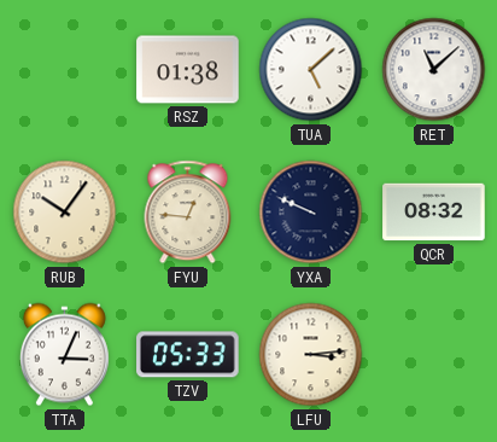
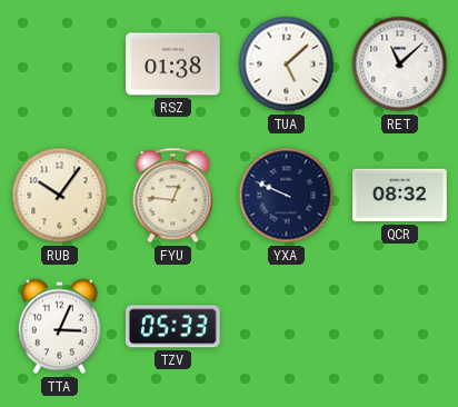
LFU: 3:14 -> none
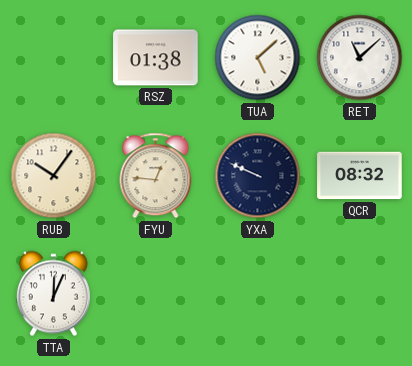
TTA: 3:04 -> 12:04
TZV: 05:33 -> none
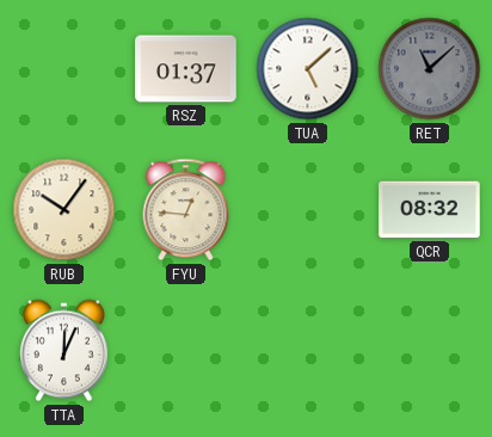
RSZ: 01:38 -> 01:37
RET dial: white -> grey
YXA: 9:49 -> none
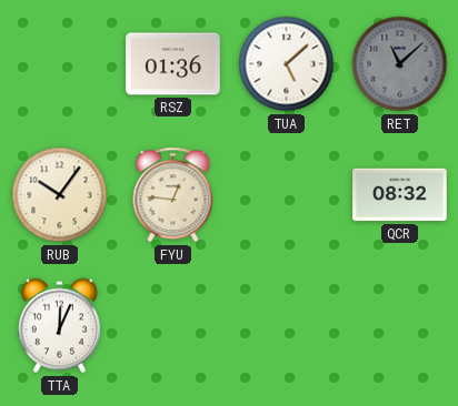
RSZ: 01:37 -> 01:36
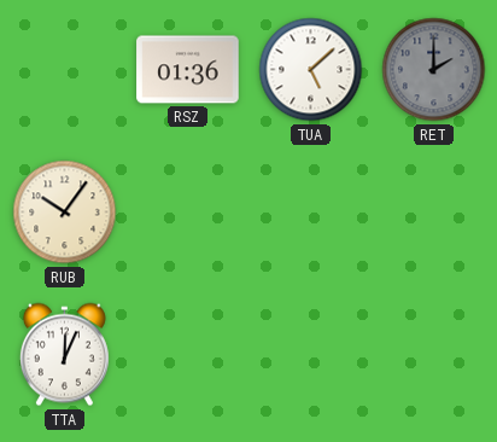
RET: 11:08 -> 2:00
FYU: 12:46 -> none
QCR: 08:32 -> none
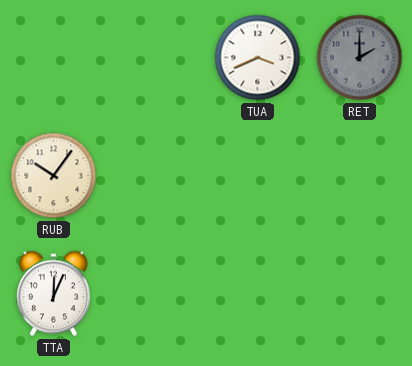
RSZ: 01:36 -> none
TUA: 5:08 -> 3:41
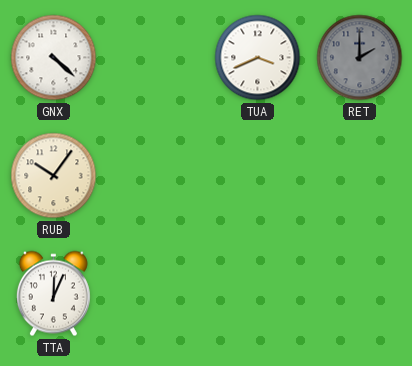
GNX: none -> 4:22
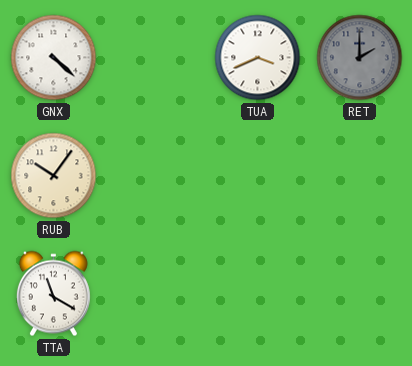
TTA: 12:04 -> 11:20
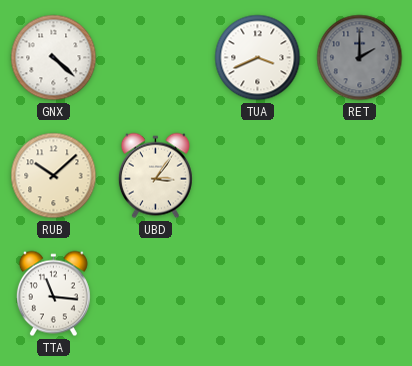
RUB: 10:06 -> 10:08
UBD: none -> 3:06
TTA: 11:20 -> 11:16
